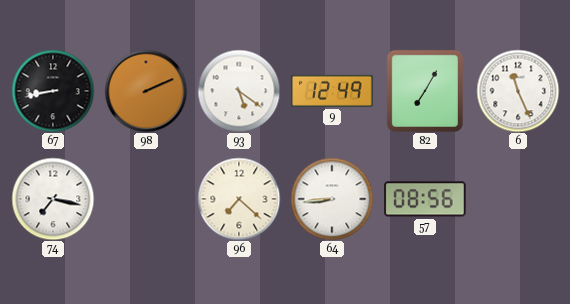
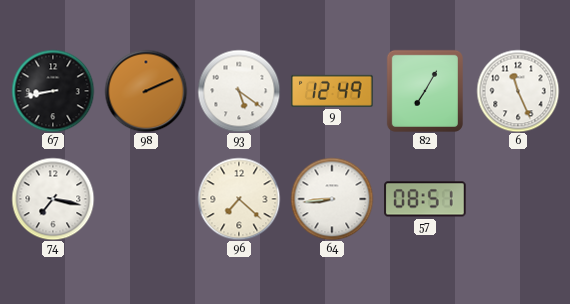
57: 08:56 -> 08:51
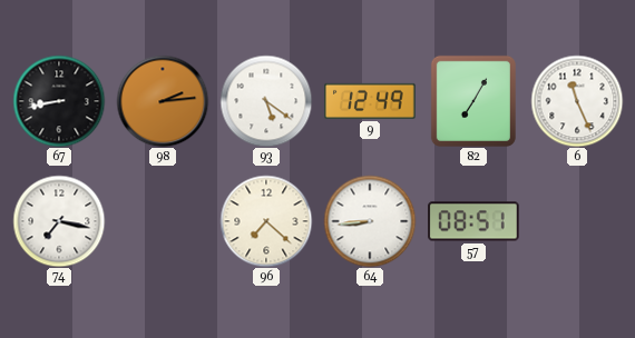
98: 2:11 -> 2:14
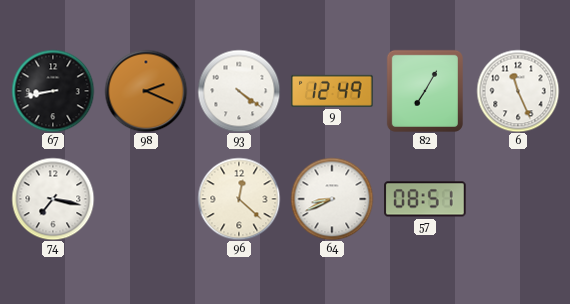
98: 2:14 -> 2:19
93: 5:21 -> 4:21
96: 7:22 -> 12:22
64: 8:44 -> 8:41
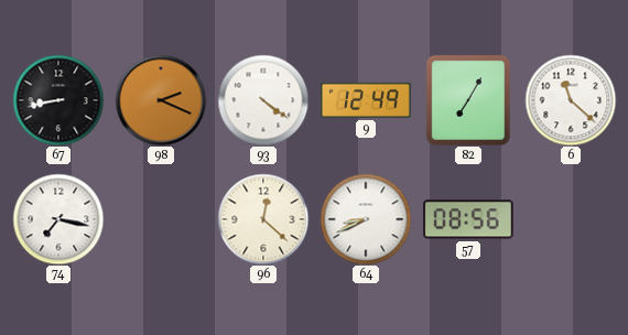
6: 11:26 -> 11:22
57: 08:51 -> 08:56
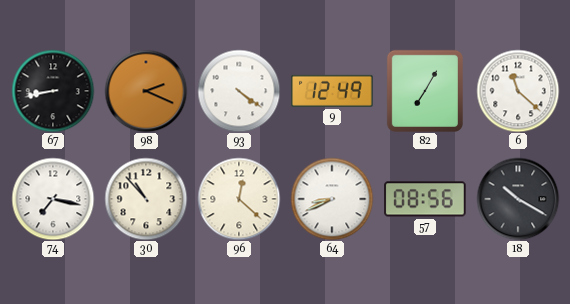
30: none -> 10:53
18: none -> 10:20
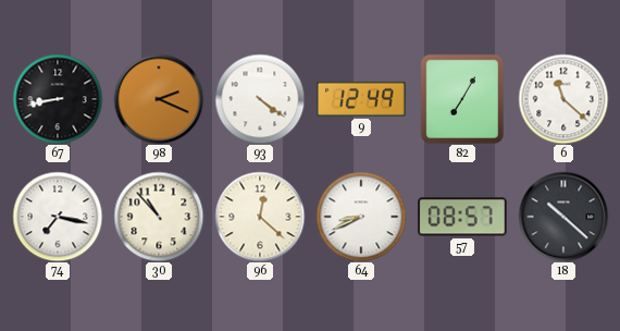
57: 08:56 -> 08:57
18: 10:20 -> 10:22
